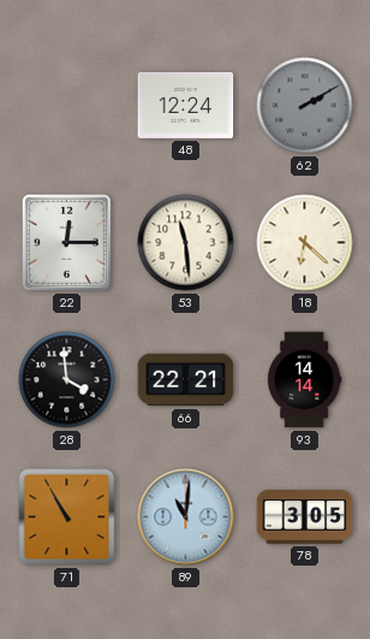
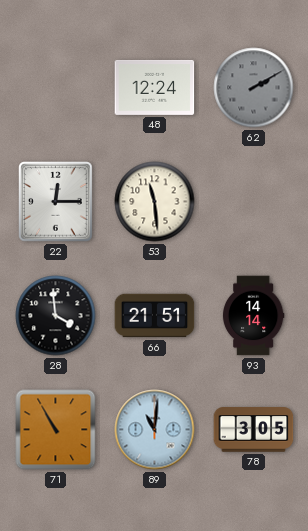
18: 6:22 -> none
66: 22:21 -> 21:51
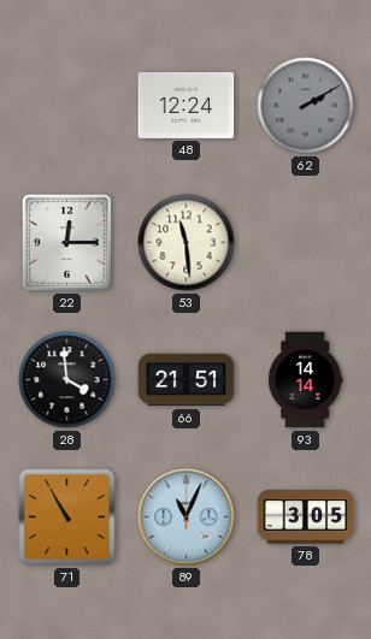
89: 11:01 -> 11:04
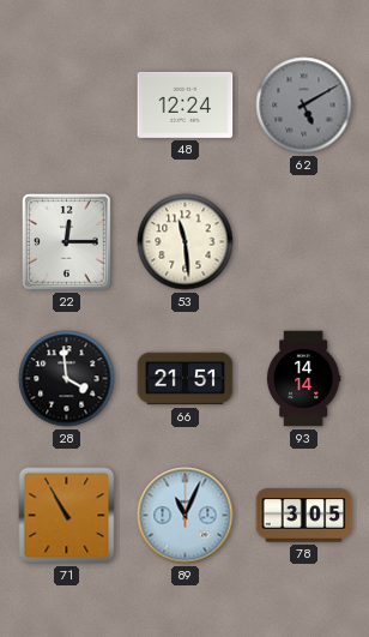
62: 2:10 -> 5:10
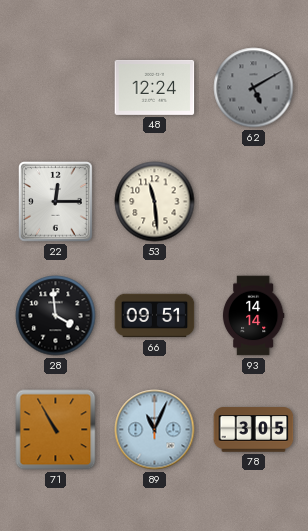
66: 21:51 -> 09:51
